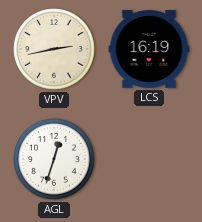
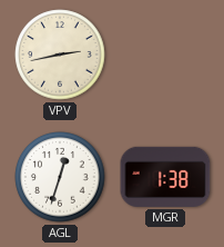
LCS: 16:19 -> none
MGR: none -> 1:38
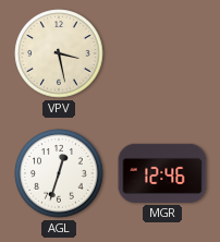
VPV: 2:43 -> 3:28
MGR: 1:38 -> 12:46
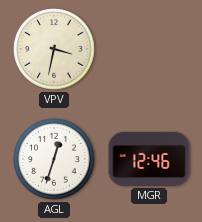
VPV: 3:28 -> 3:32
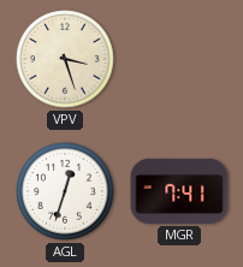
VPV: 3:32 -> 3:27
MGR: 12:46 -> 7:41
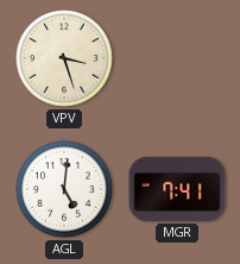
AGL: 12:33 -> 5:01
